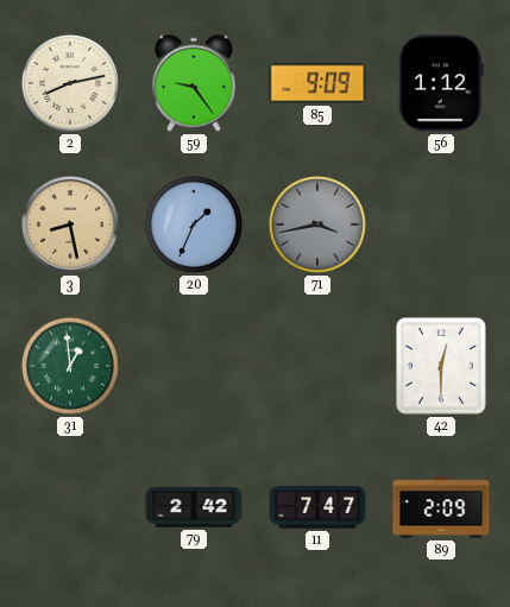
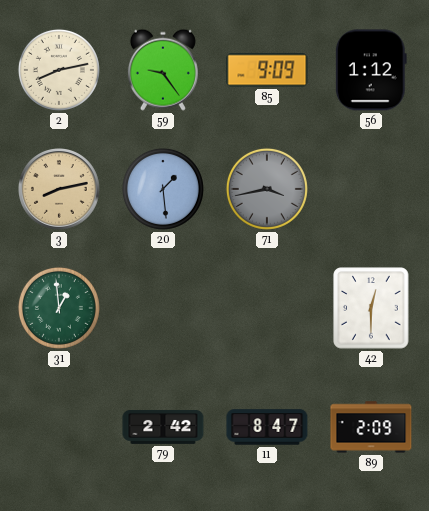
3: 8:28 -> 8:13
20: 1:34 -> 1:29
11: 7:47 -> 8:47
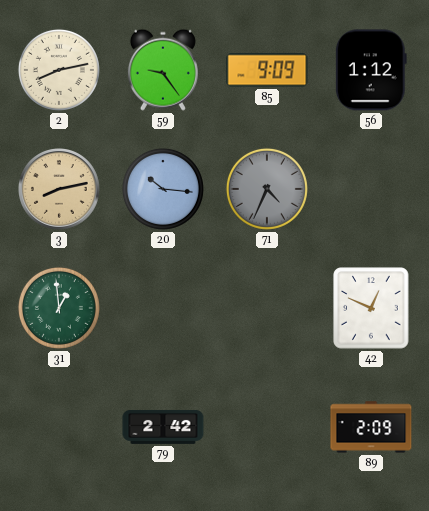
20: 1:29 -> 10:16
71: 3:43 -> 4:34
42: 12:30 -> 12:49
11: 8:47 -> none
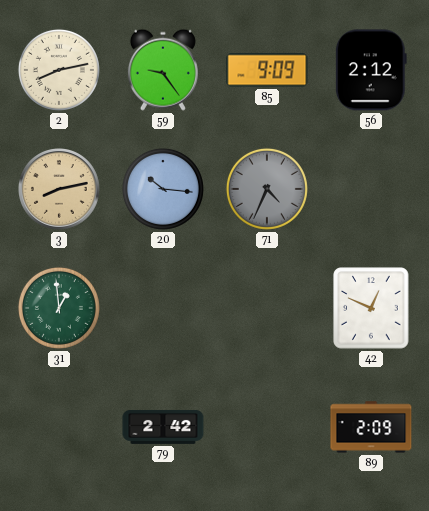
56: 1:12 -> 2:12
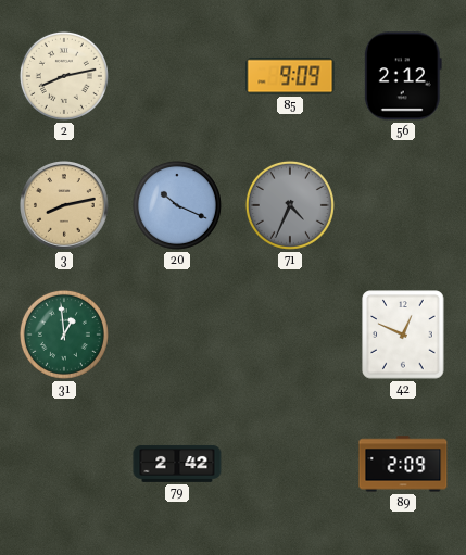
59: 9:24 -> none
20: 10:16 -> 10:19
